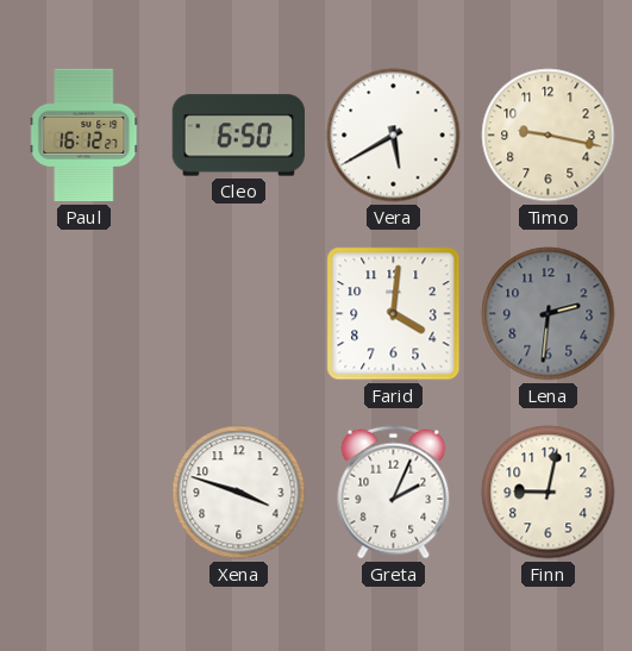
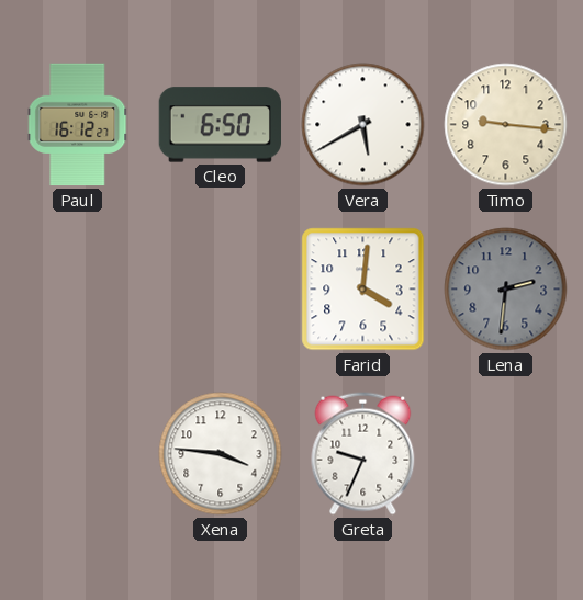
Timo: 9:17 -> 9:16
Xena: 3:48 -> 3:46
Greta: 2:04 -> 9:34
Finn: 9:02 -> none
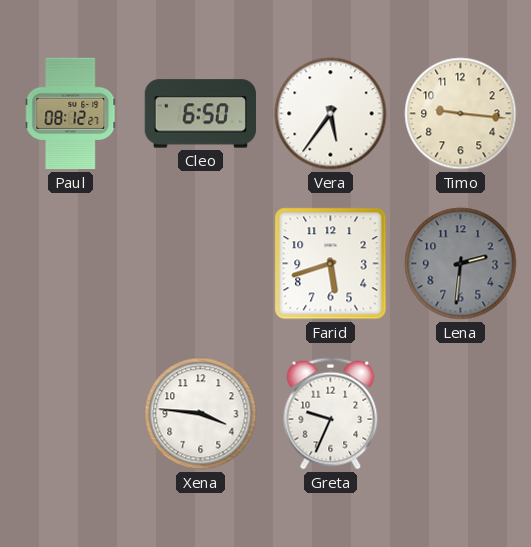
Paul: 16:12 -> 08:12
Vera: 5:40 -> 5:36
Farid: 4:01 -> 5:42
